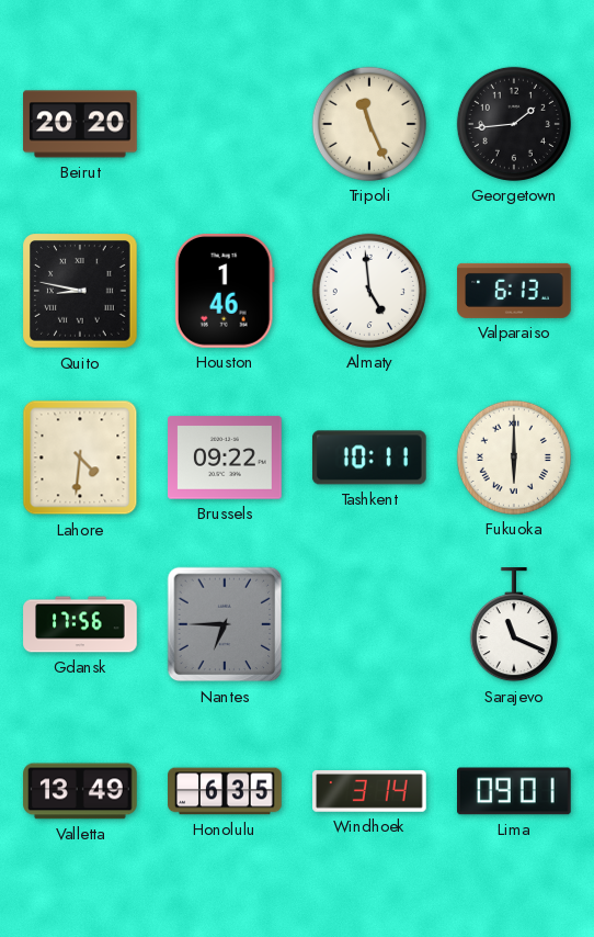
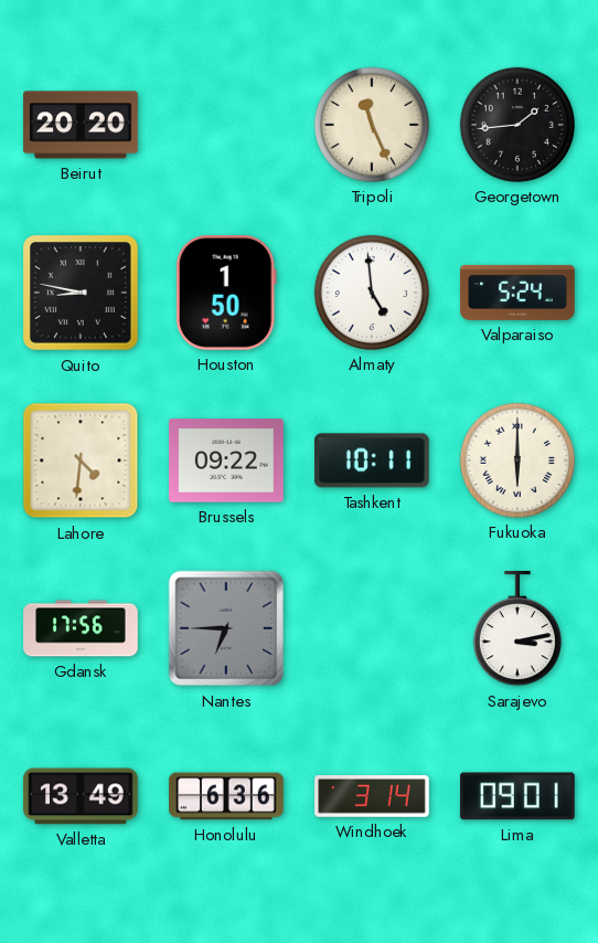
Houston: 1:46 -> 1:50
Valparaiso: 6:13 -> 5:24
Sarajevo: 11:19 -> 3:13
Honolulu: 6:35 -> 6:36
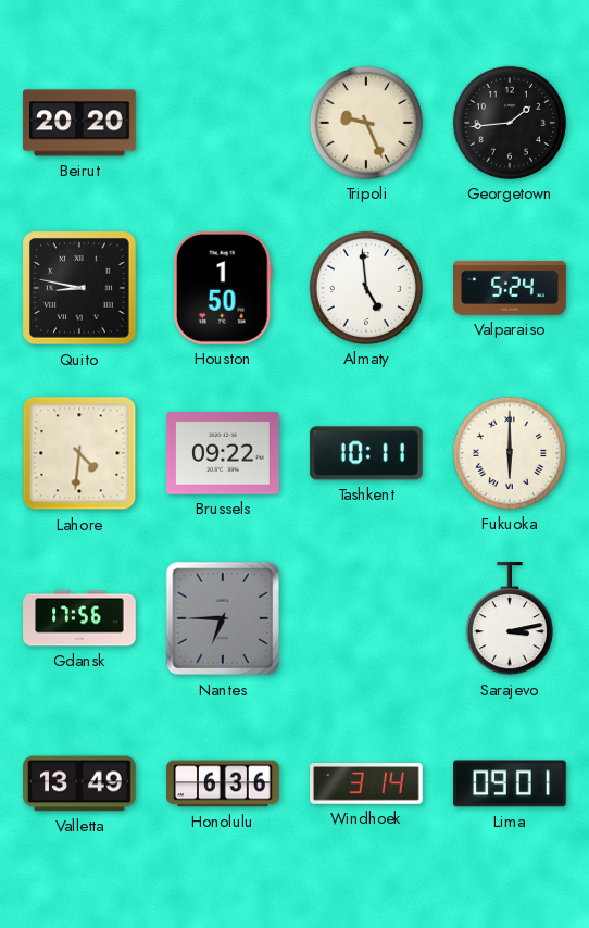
Tripoli: 11:26 -> 9:26
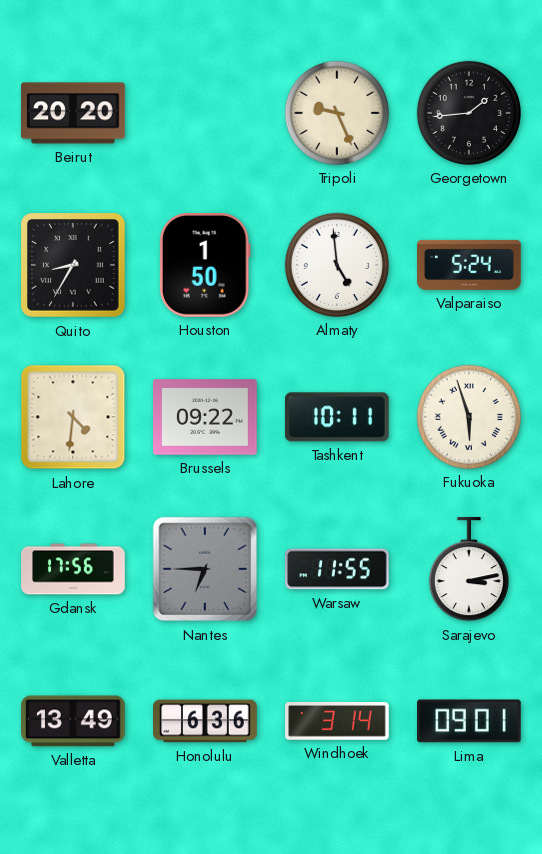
Quito: 8:47 -> 8:35
Fukuoka: 6:00 -> 5:57
Warsaw: none -> 11:55
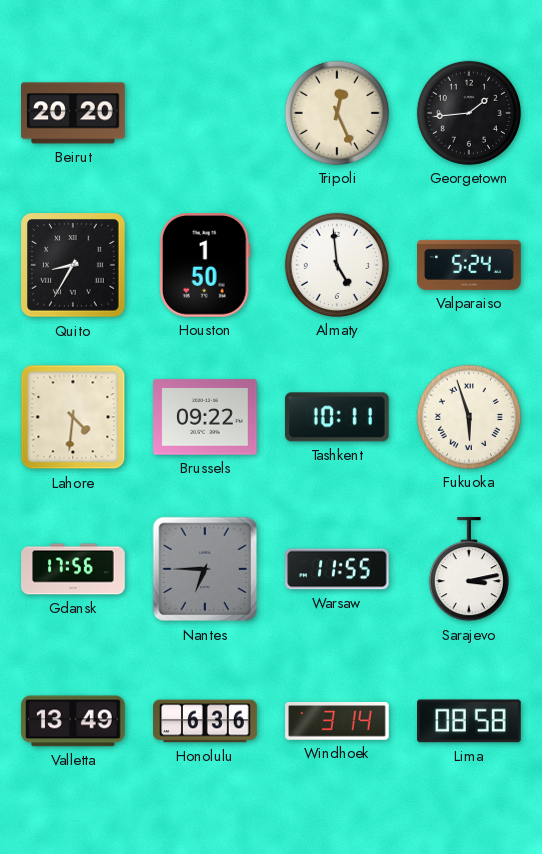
Tripoli: 9:26 -> 12:26
Lima: 09:01 -> 08:58
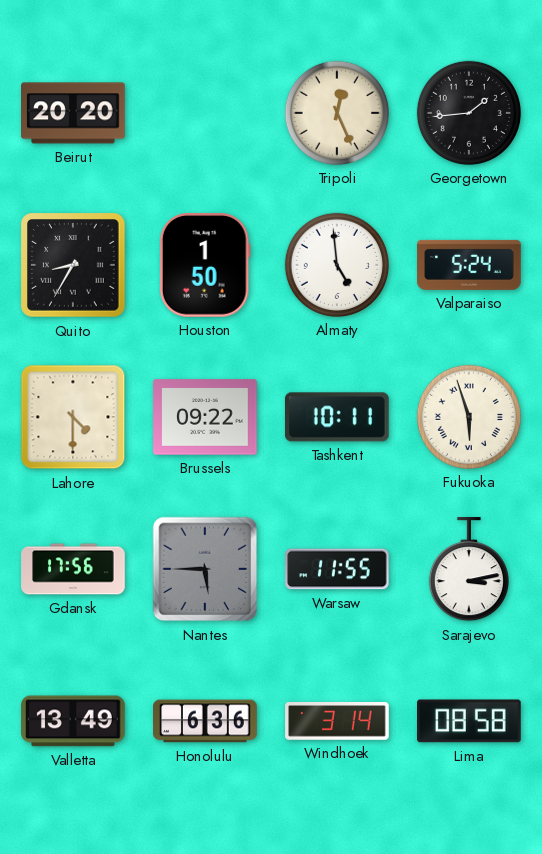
Lahore: 4:31 -> 4:30
Nantes: 6:45 -> 5:45
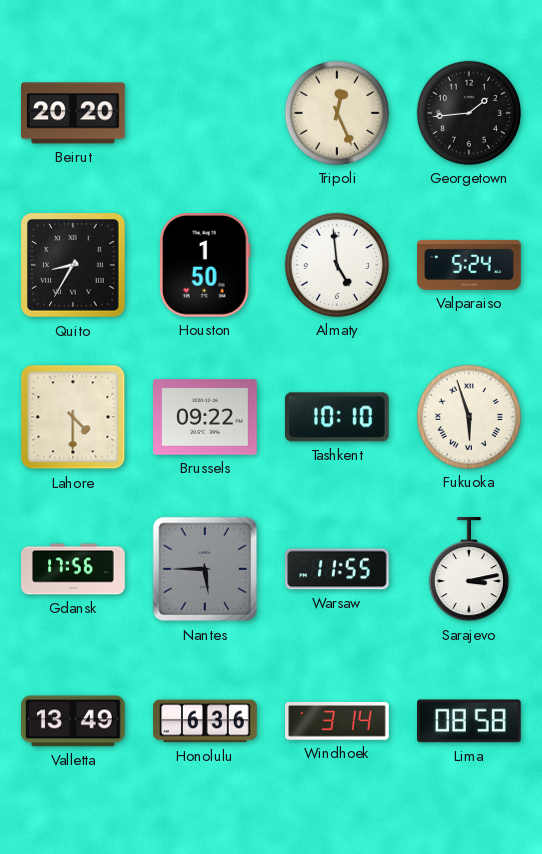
Tashkent: 10:11 -> 10:10
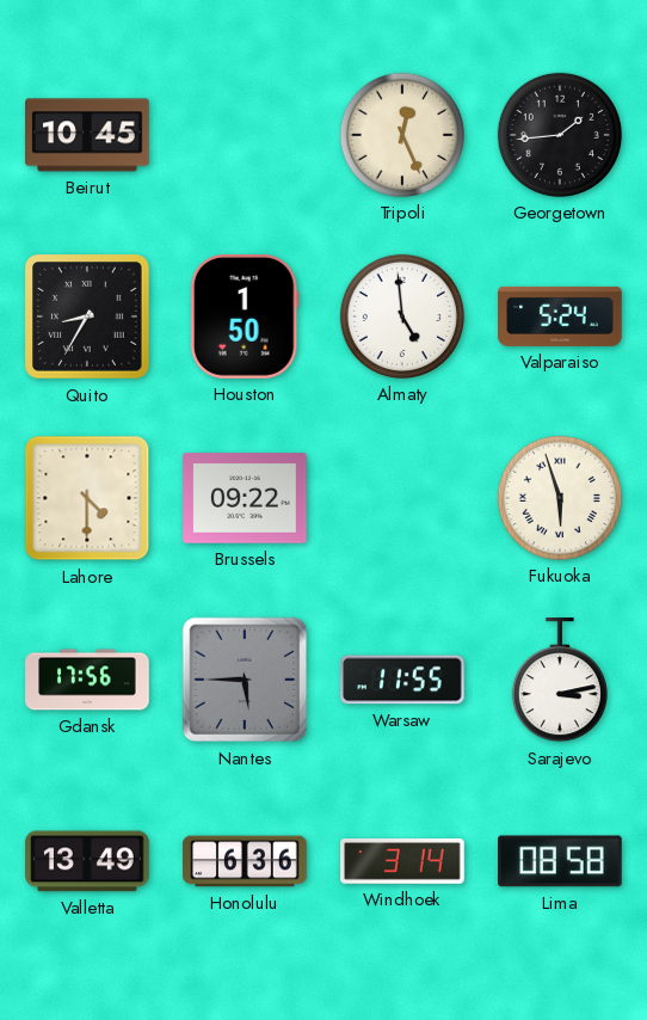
Beirut: 20:20 -> 10:45
Tashkent: 10:10 -> none
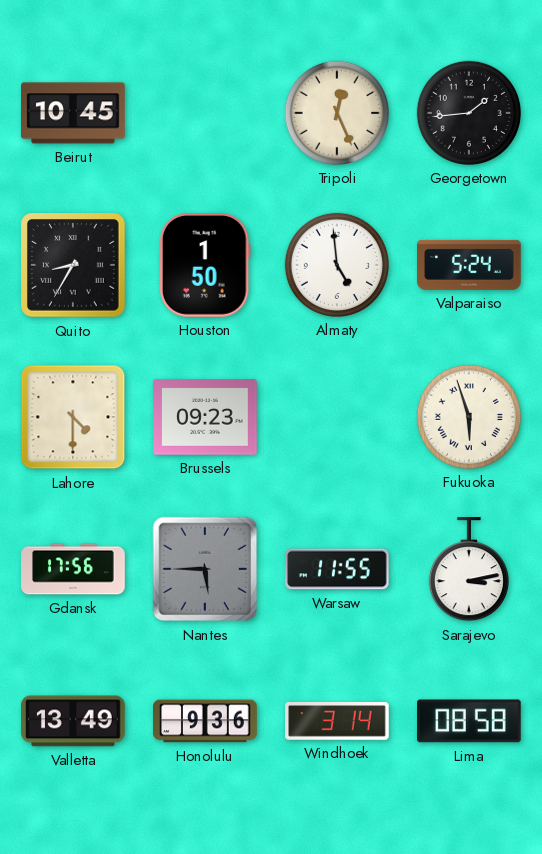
Brussels: 09:22 -> 09:23
Honolulu: 6:36 -> 9:36
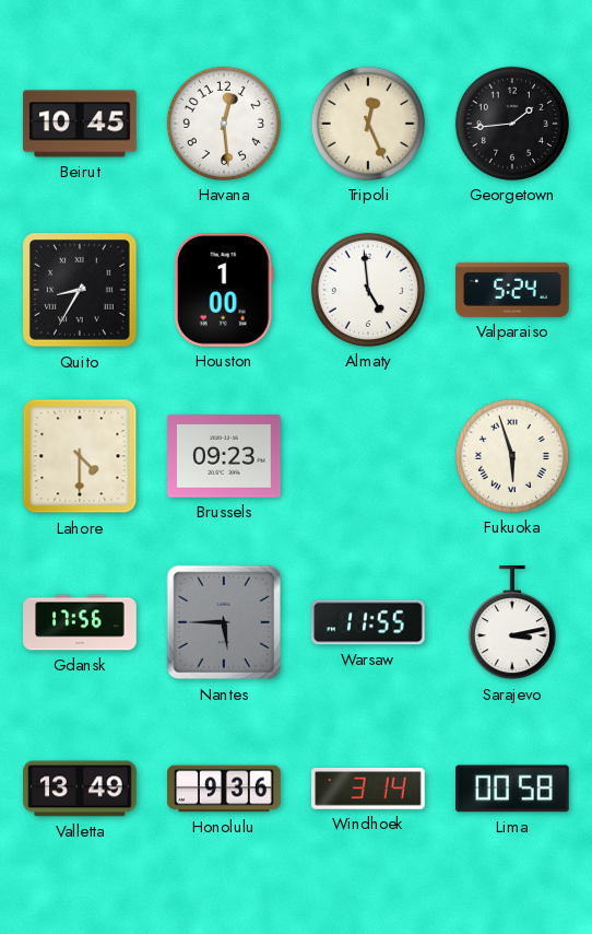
Havana: none -> 12:29
Houston: 1:50 -> 1:00
Lima: 08:58 -> 00:58
